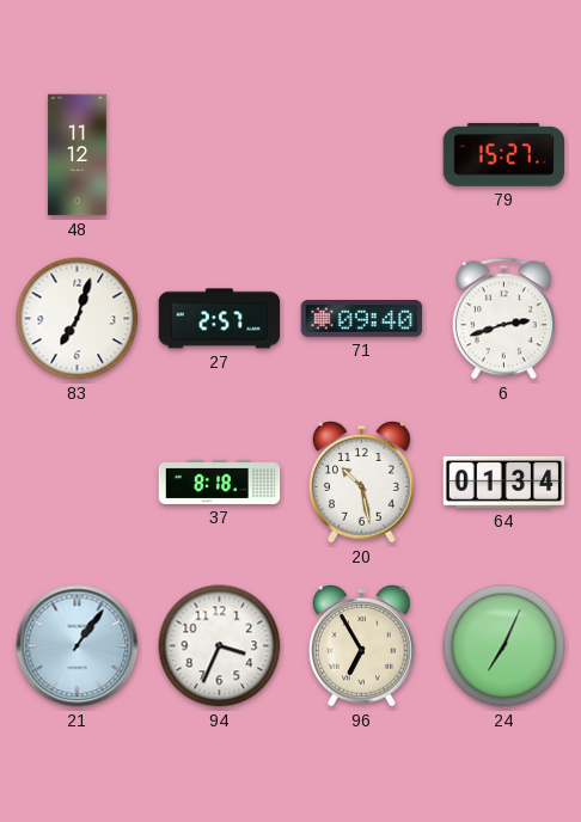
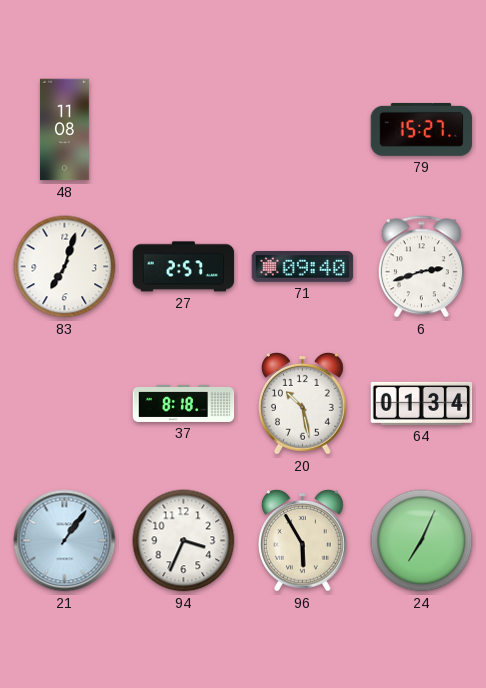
48: 11:12 -> 11:08
96: 6:55 -> 5:55
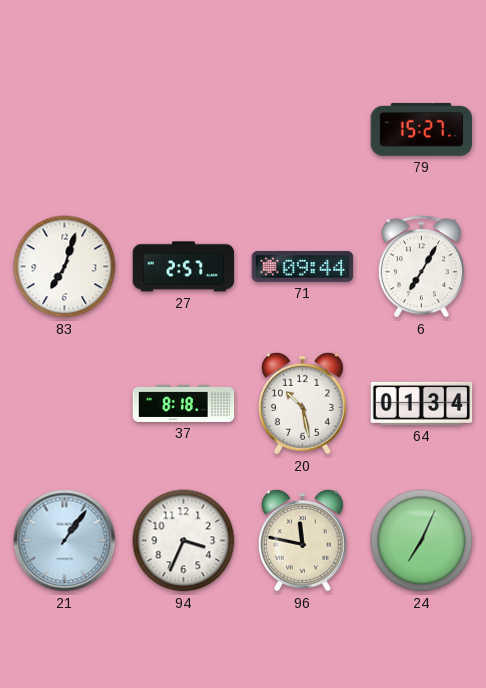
48: 11:08 -> none
71: 09:40 -> 09:44
6: 2:42 -> 7:05
96: 5:55 -> 11:47
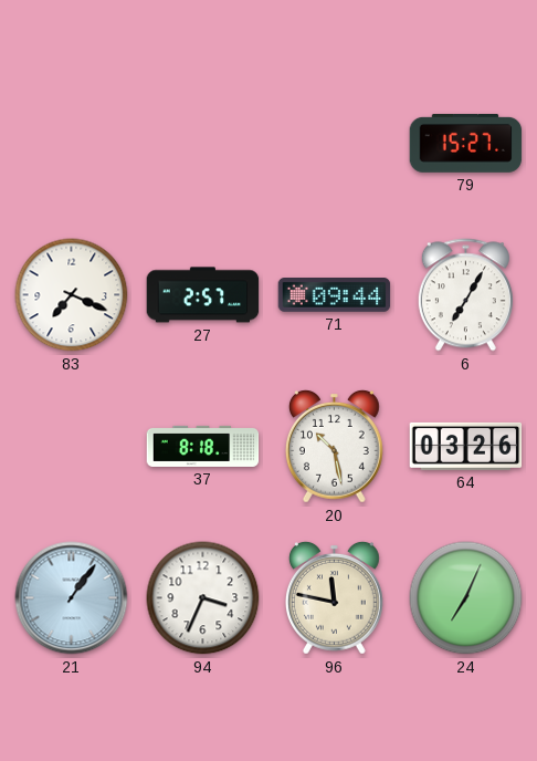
83: 7:03 -> 7:19
64: 01:34 -> 03:26
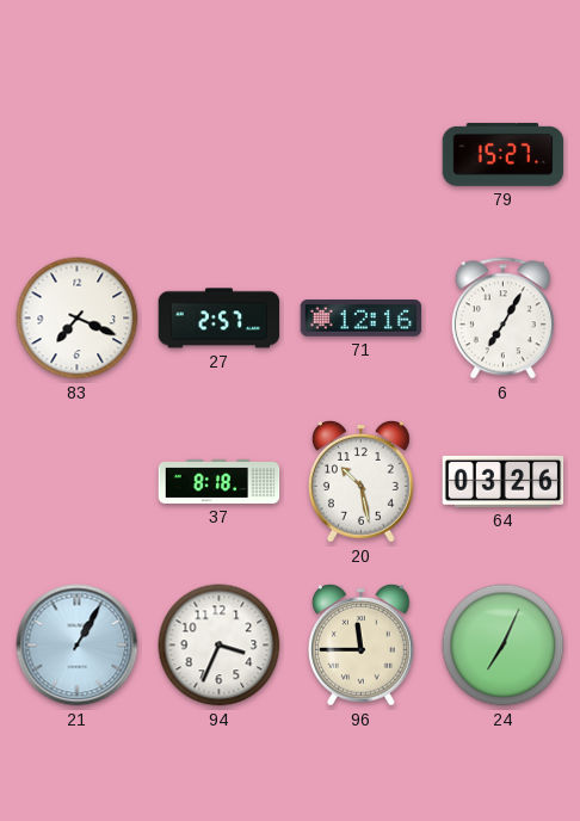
71: 09:44 -> 12:16
21: 1:06 -> 1:05
96: 11:47 -> 11:45
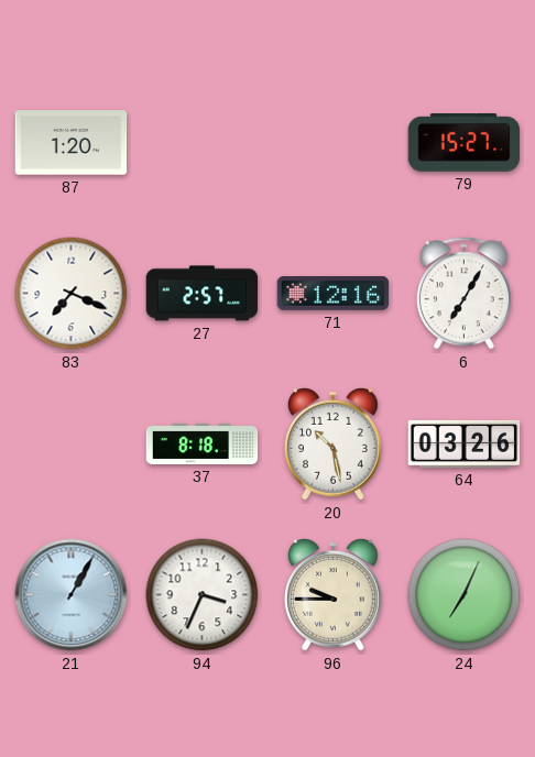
87: none -> 1:20
96: 11:45 -> 9:45
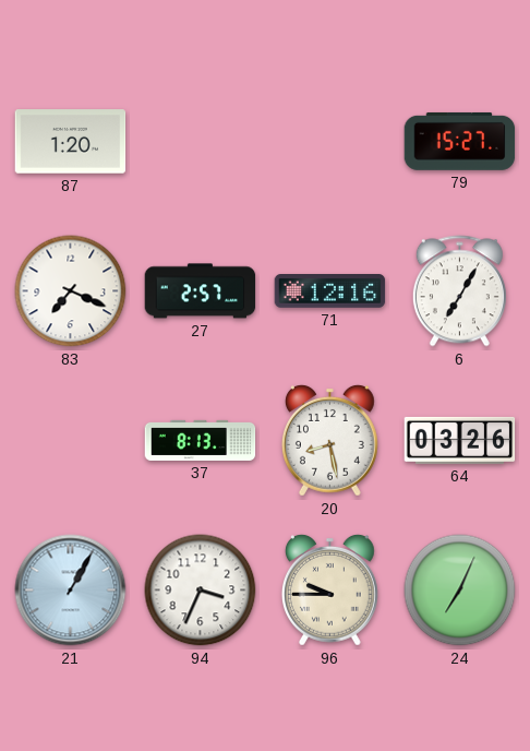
37: 8:18 -> 8:13
20: 10:28 -> 8:28
